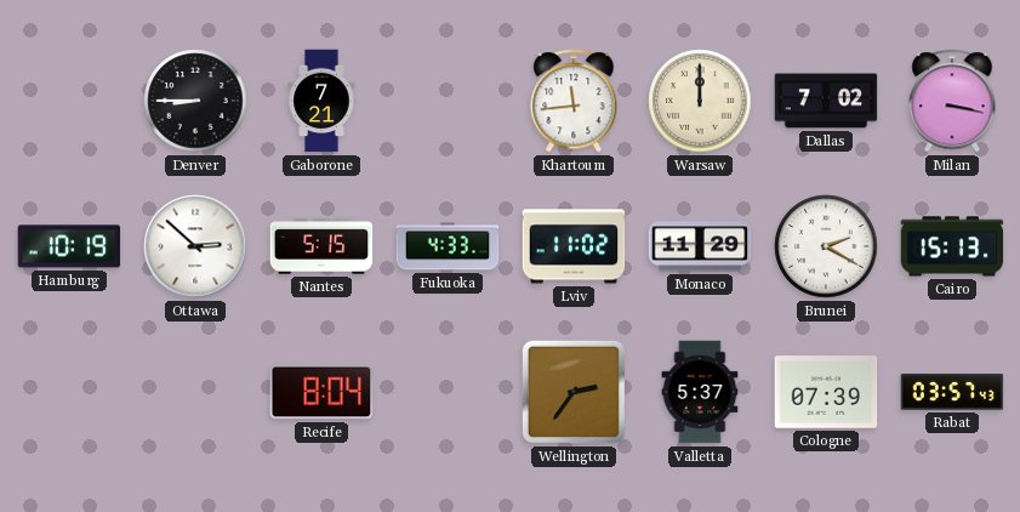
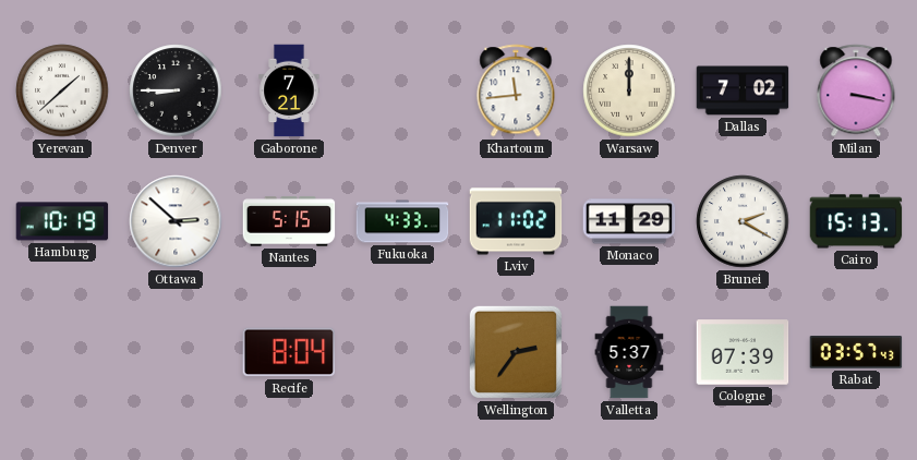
Yerevan: none -> 1:38
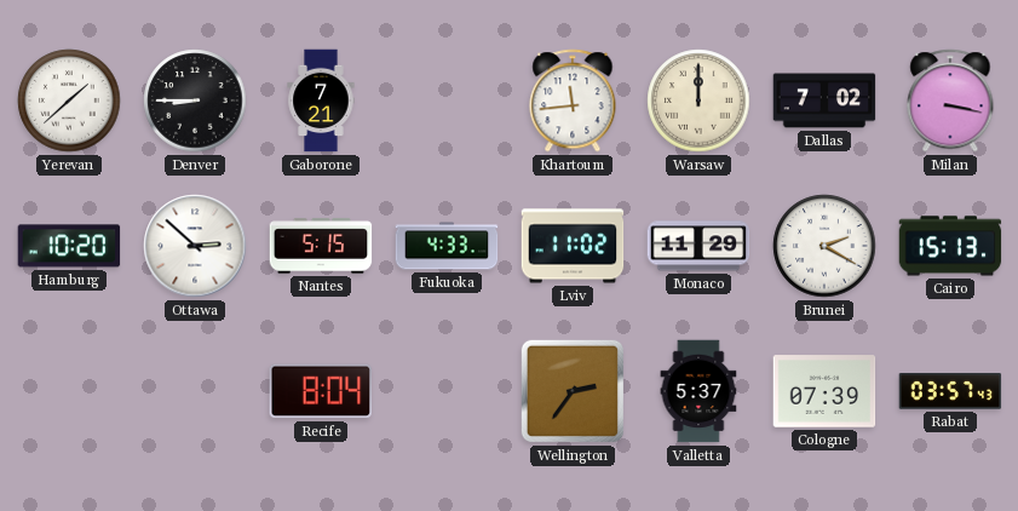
Hamburg: 10:19 -> 10:20
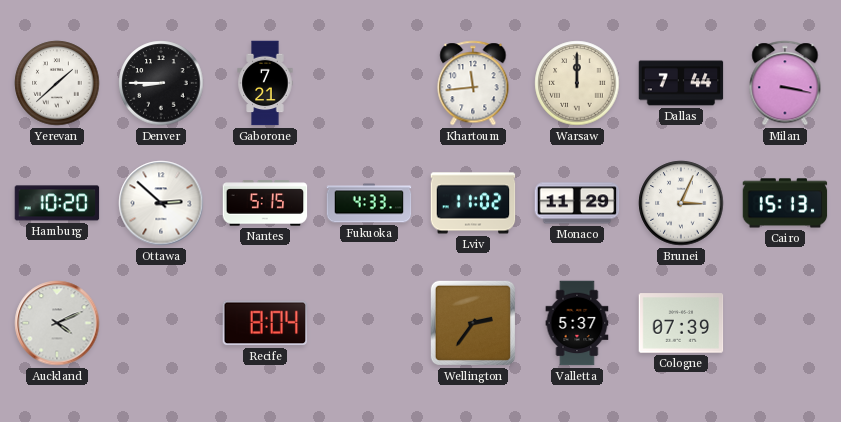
Dallas: 7:02 -> 7:44
Brunei: 2:20 -> 3:04
Auckland: none -> 4:11
Rabat: 03:57 -> none
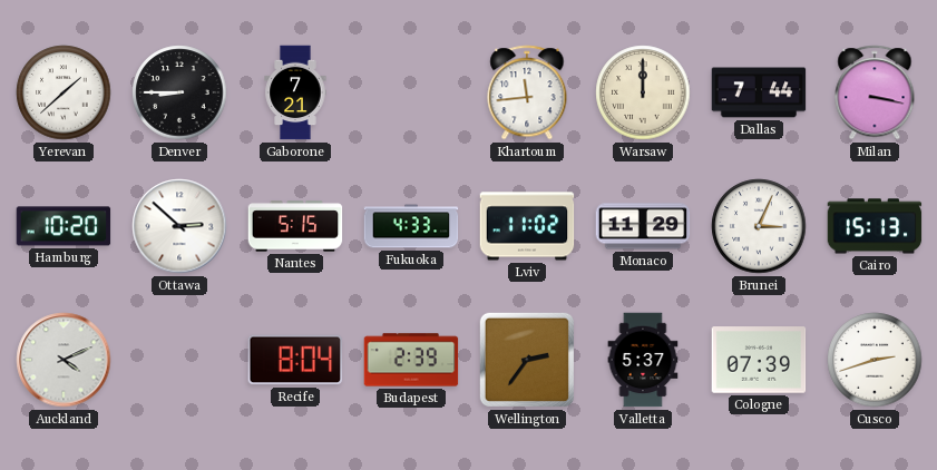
Budapest: none -> 2:39
Cusco: none -> 2:42
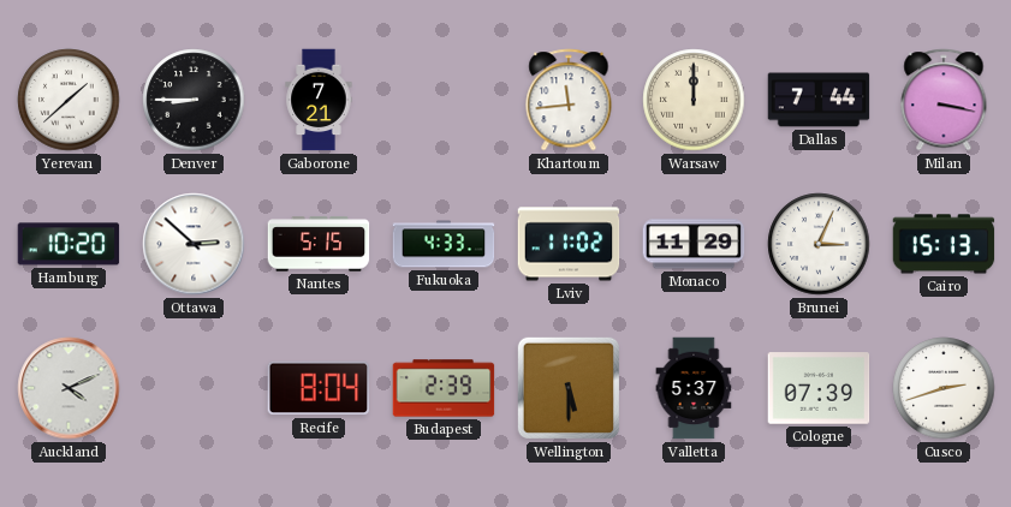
Wellington: 2:36 -> 5:30
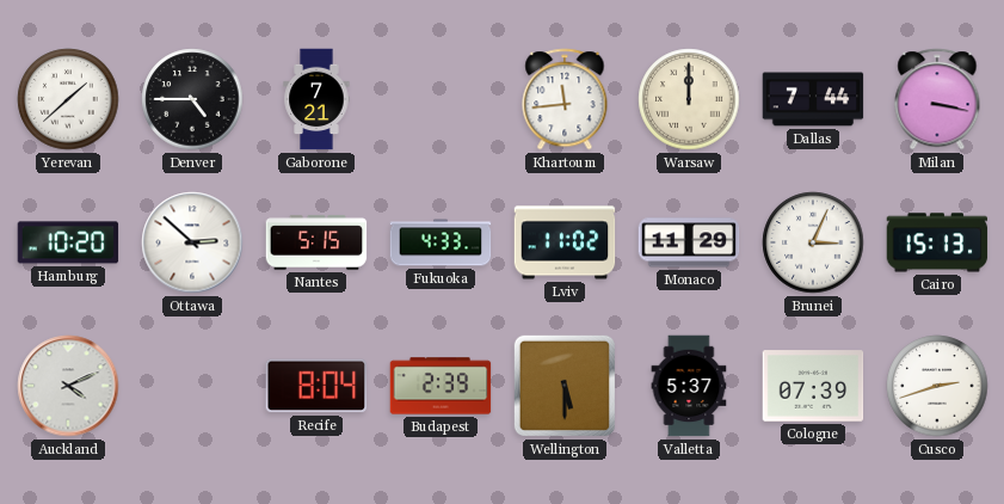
Denver: 8:45 -> 4:45
